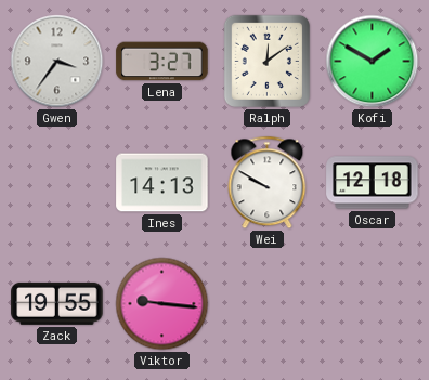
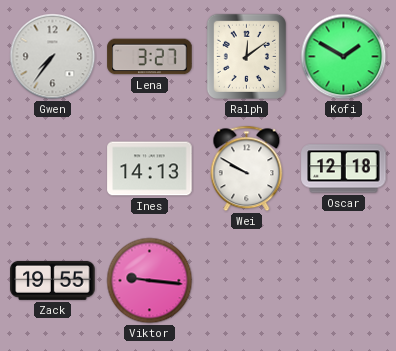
Gwen: 3:36 -> 7:36
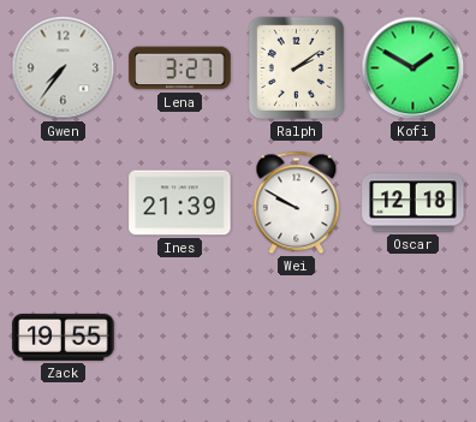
Ralph: 12:09 -> 2:09
Ines: 14:13 -> 21:39
Viktor: 9:16 -> none
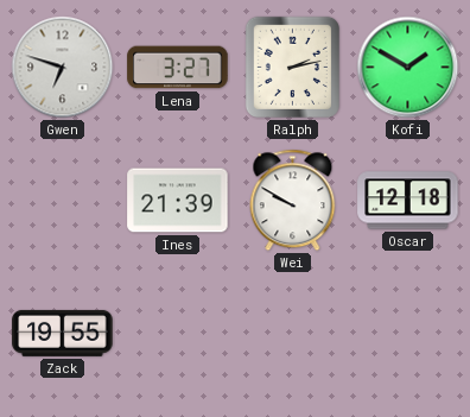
Gwen: 7:36 -> 6:48
Ralph: 2:09 -> 2:13
